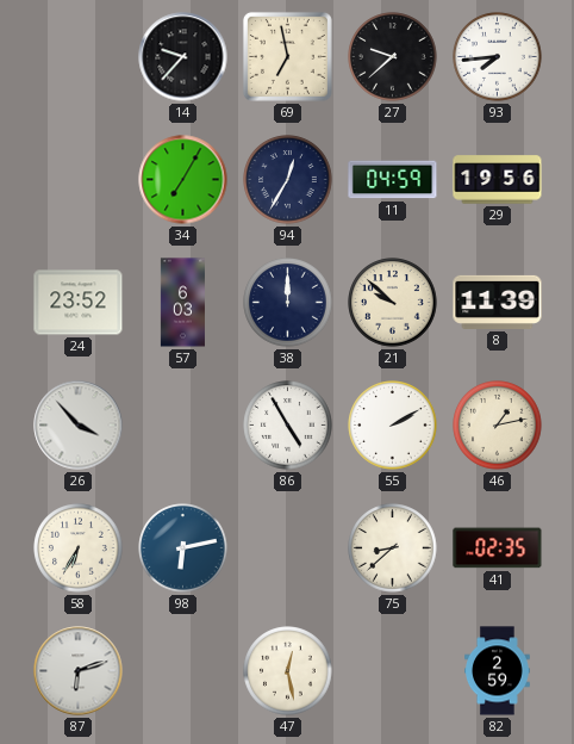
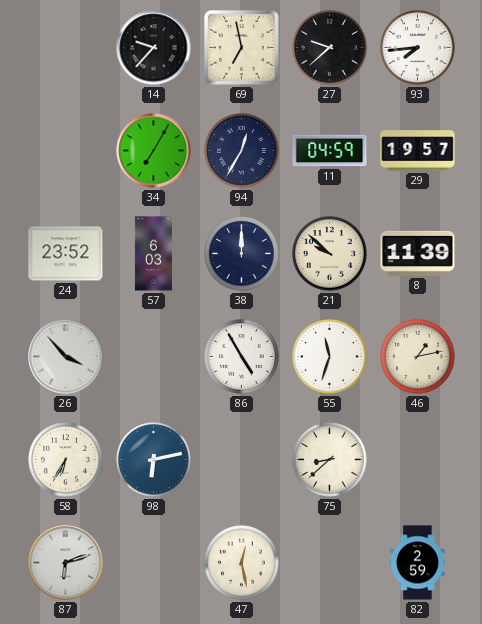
29: 19:56 -> 19:57
55: 2:10 -> 11:33
41: 02:35 -> none
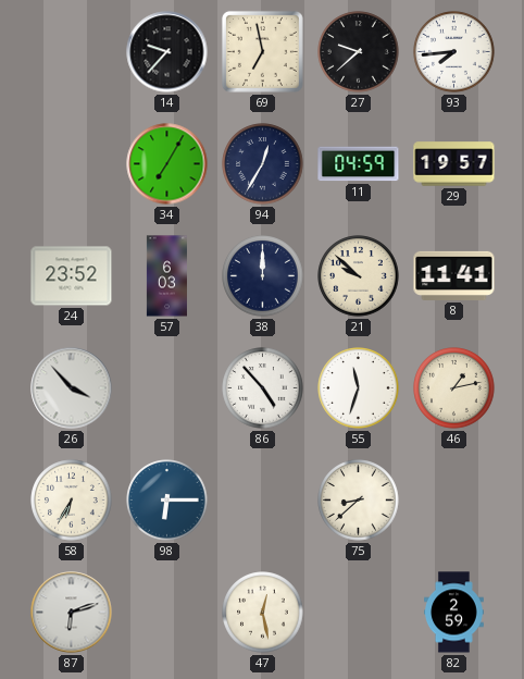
8: 11:39 -> 11:41
86: 4:55 -> 4:53
98: 6:13 -> 6:15
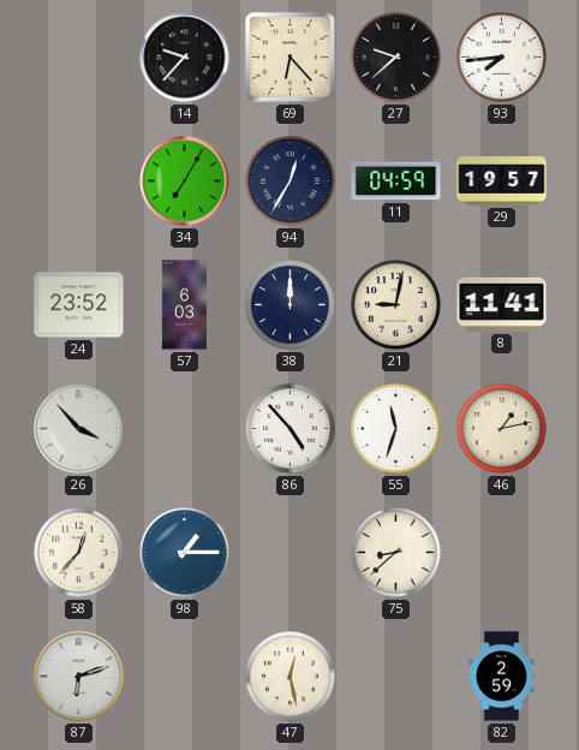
69: 6:58 -> 6:23
21: 9:52 -> 9:02
58: 6:35 -> 12:37
98: 6:15 -> 1:15
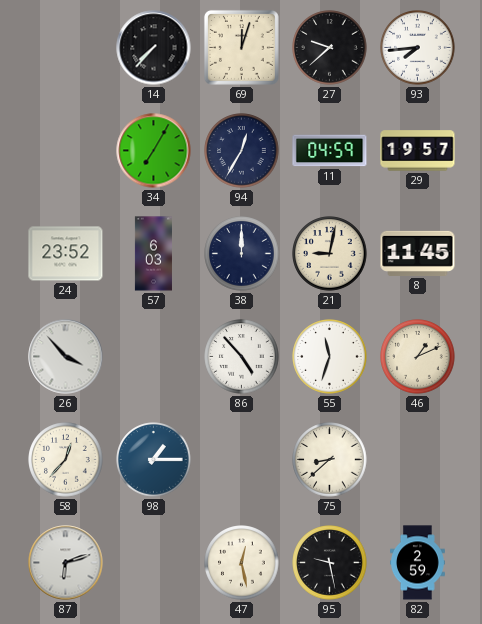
14: 9:37 -> 7:37
69: 6:23 -> 12:03
8: 11:41 -> 11:45
46: 1:13 -> 1:11
95: none -> 9:28
